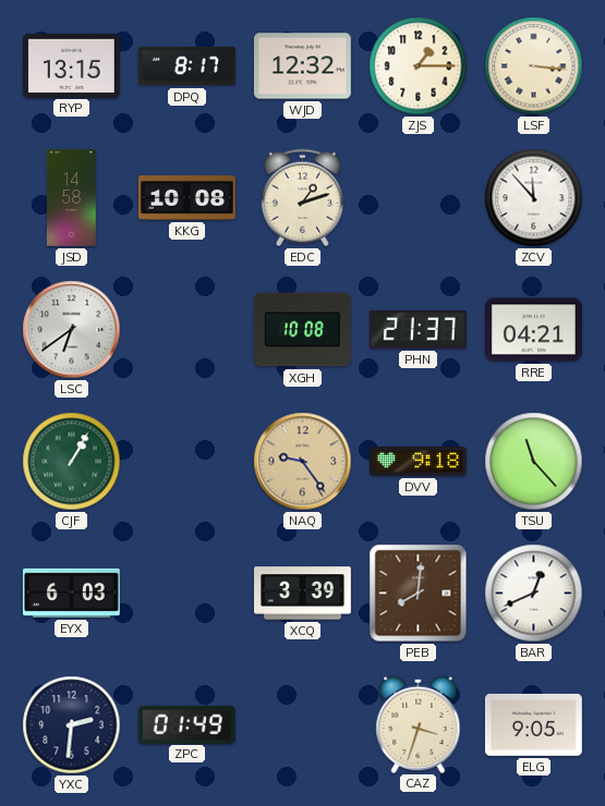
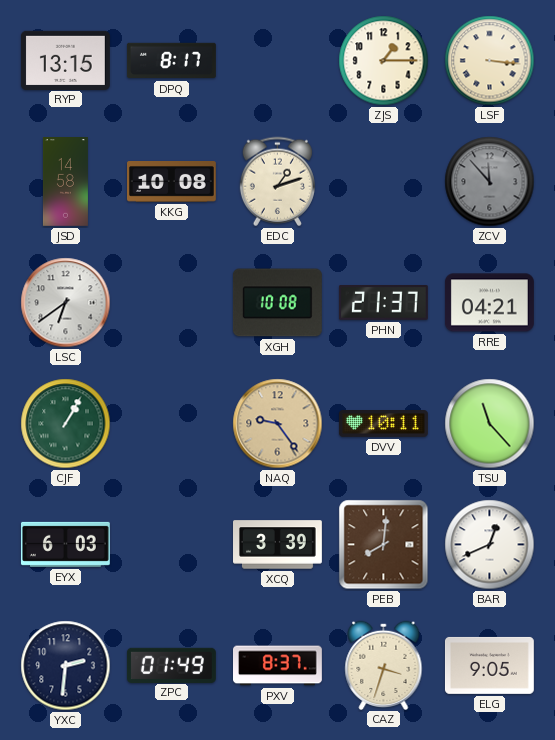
WJD: 12:32 -> none
ZCV dial: white -> grey
DVV: 9:18 -> 10:11
PXV: none -> 8:37
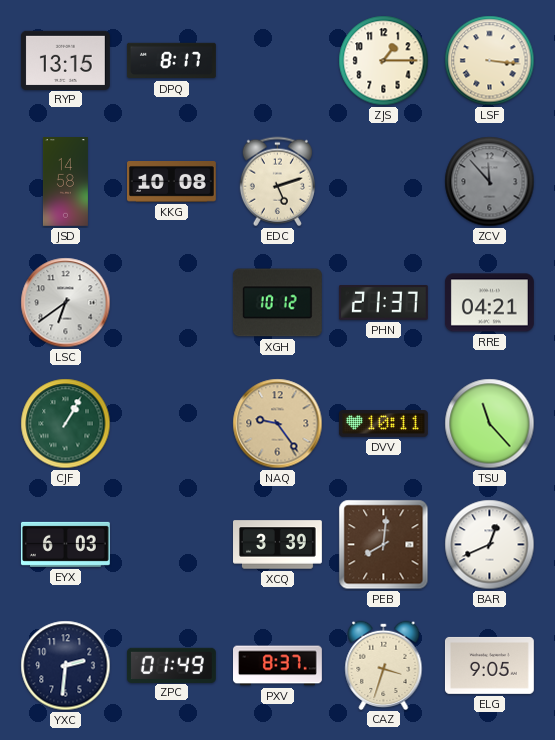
EDC: 1:12 -> 5:12
XGH: 10:08 -> 10:12
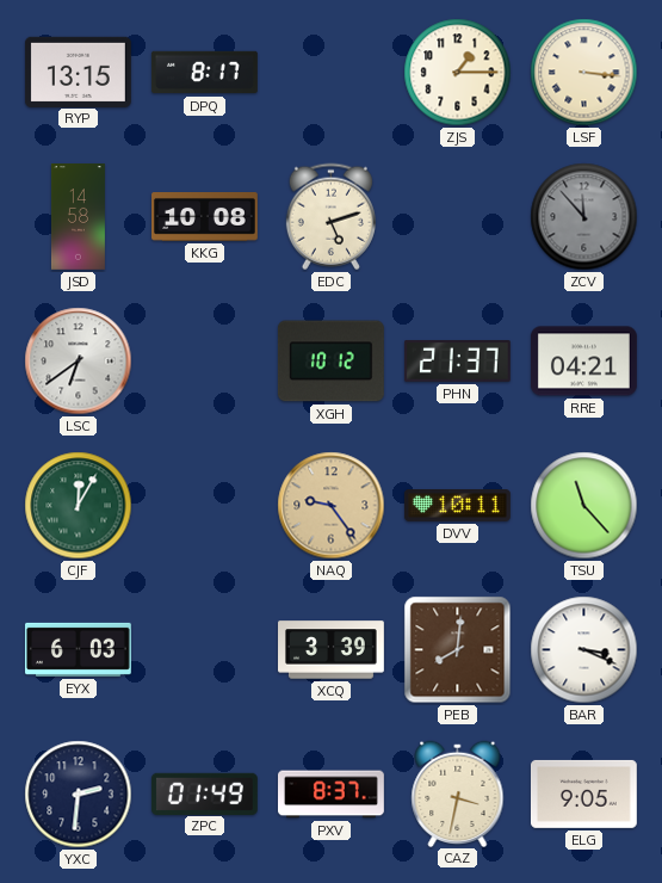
CJF: 1:05 -> 12:05
BAR: 12:41 -> 3:19
CAZ: 3:33 -> 3:32
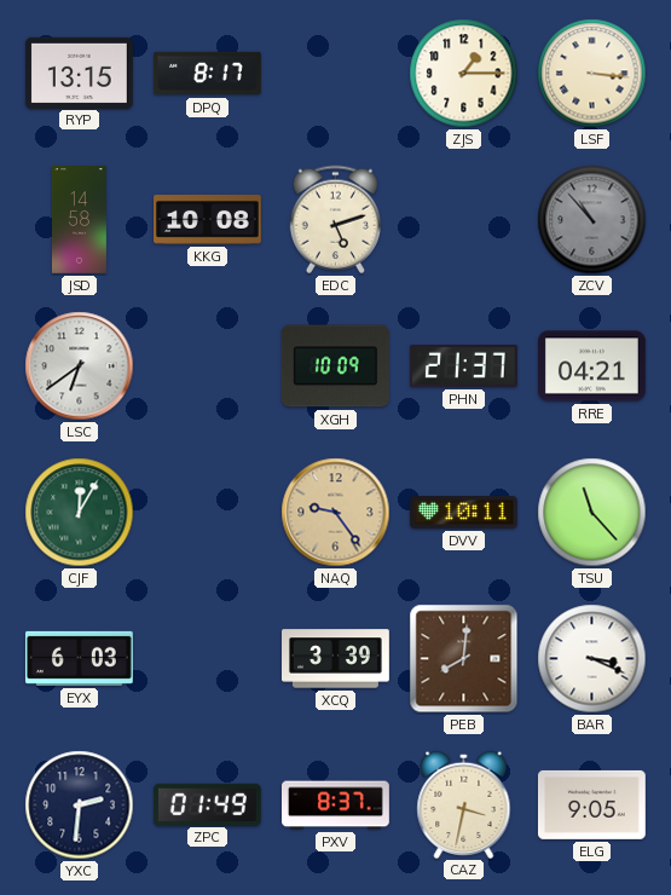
ZCV: 11:53 -> 10:53
XGH: 10:12 -> 10:09
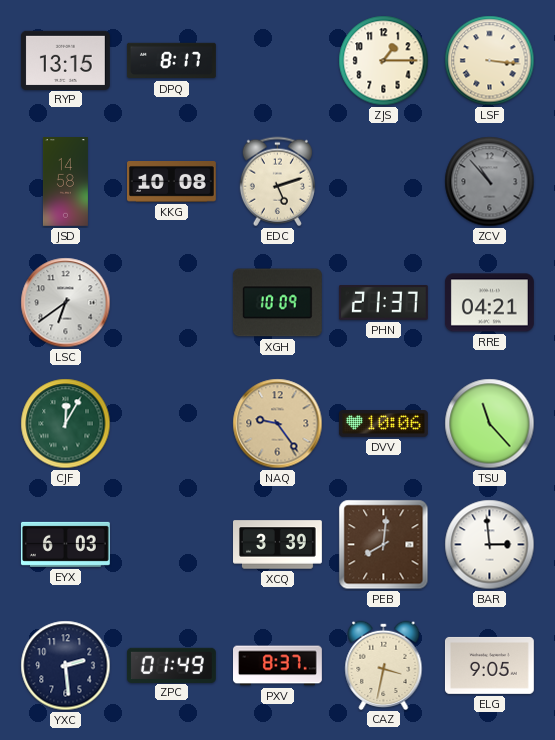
DVV: 10:11 -> 10:06
BAR: 3:19 -> 2:59
YXC: 2:31 -> 2:29
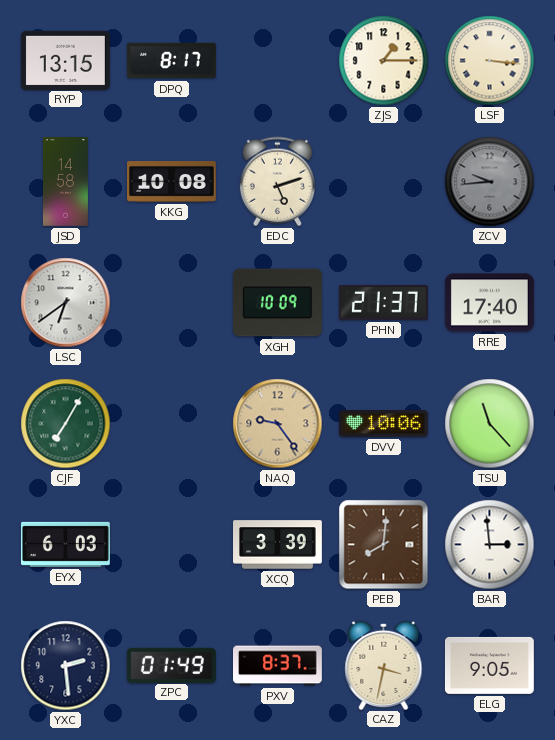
ZCV: 10:53 -> 9:44
RRE: 04:21 -> 17:40
CJF: 12:05 -> 7:05
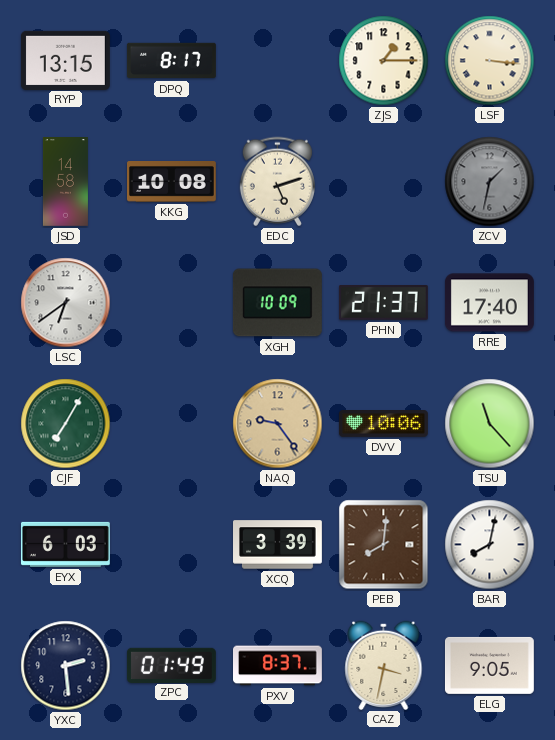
ZCV: 9:44 -> 1:32
BAR: 2:59 -> 8:02
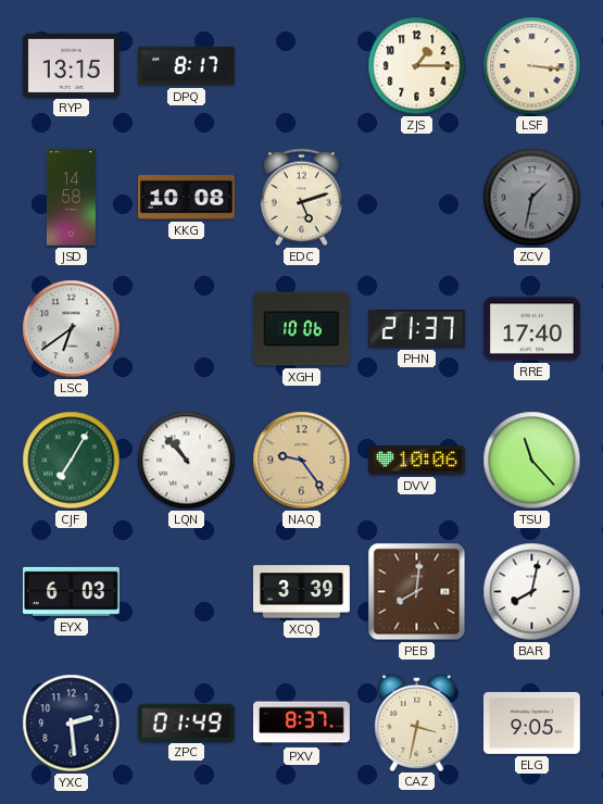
XGH: 10:09 -> 10:06
LQN: none -> 10:53
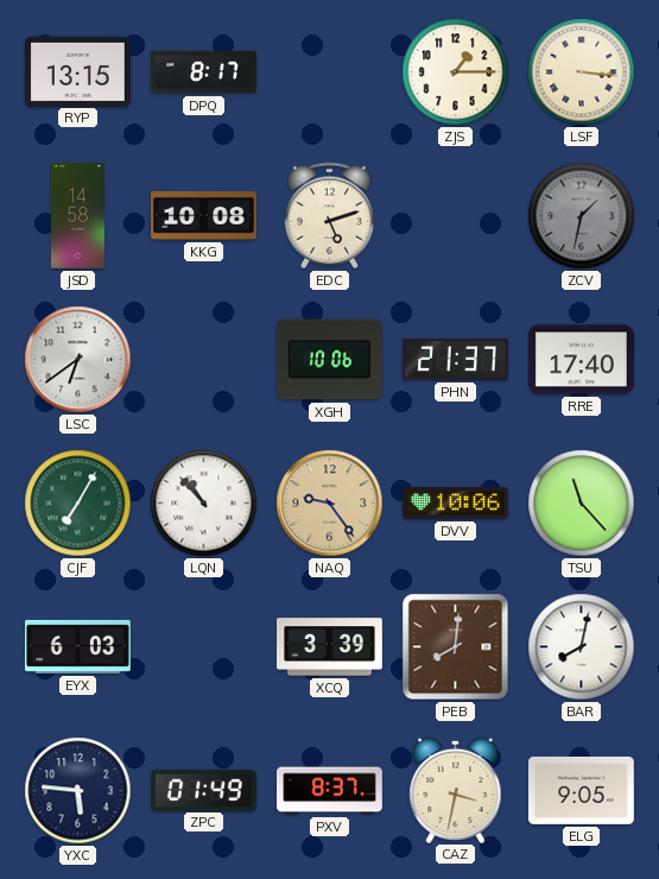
YXC: 2:29 -> 5:46
